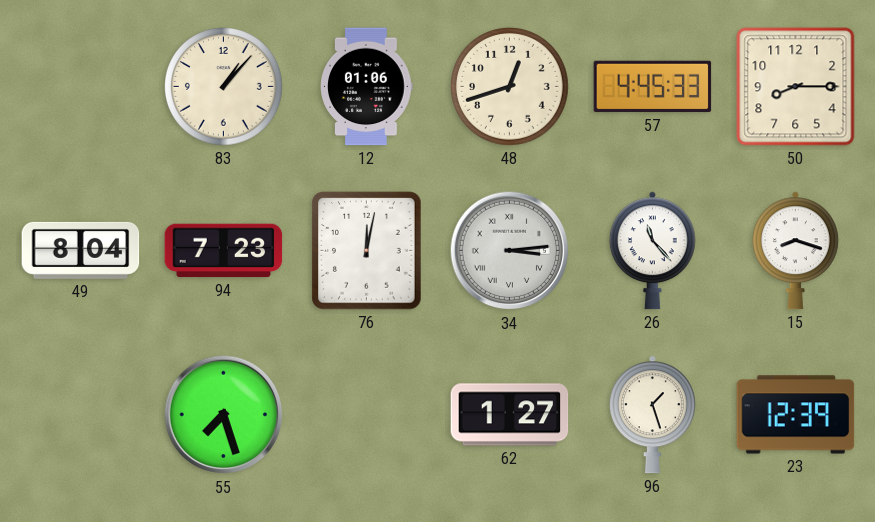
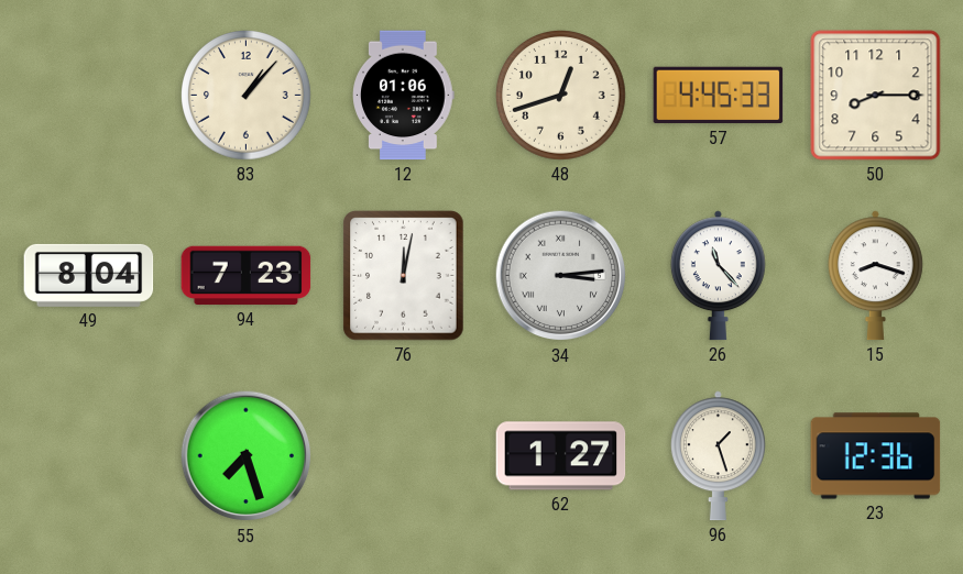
23: 12:39 -> 12:36
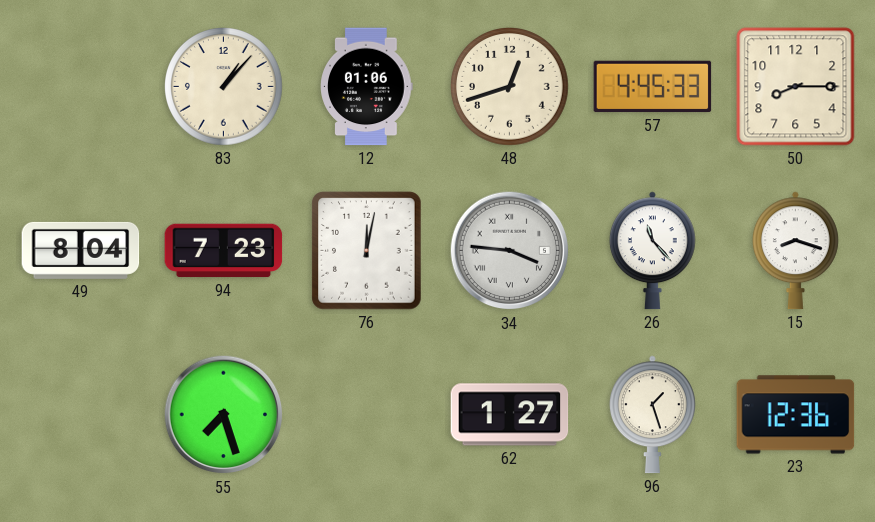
34: 3:14 -> 3:46
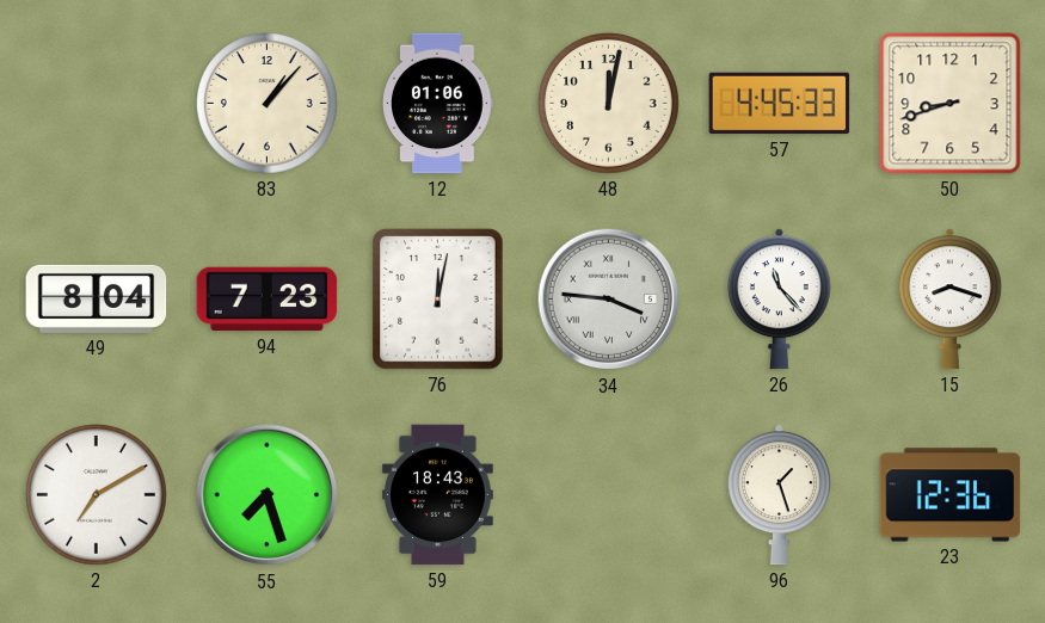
48: 12:42 -> 12:02
50: 8:15 -> 8:42
2: none -> 7:10
59: none -> 18:43
62: 1:27 -> none
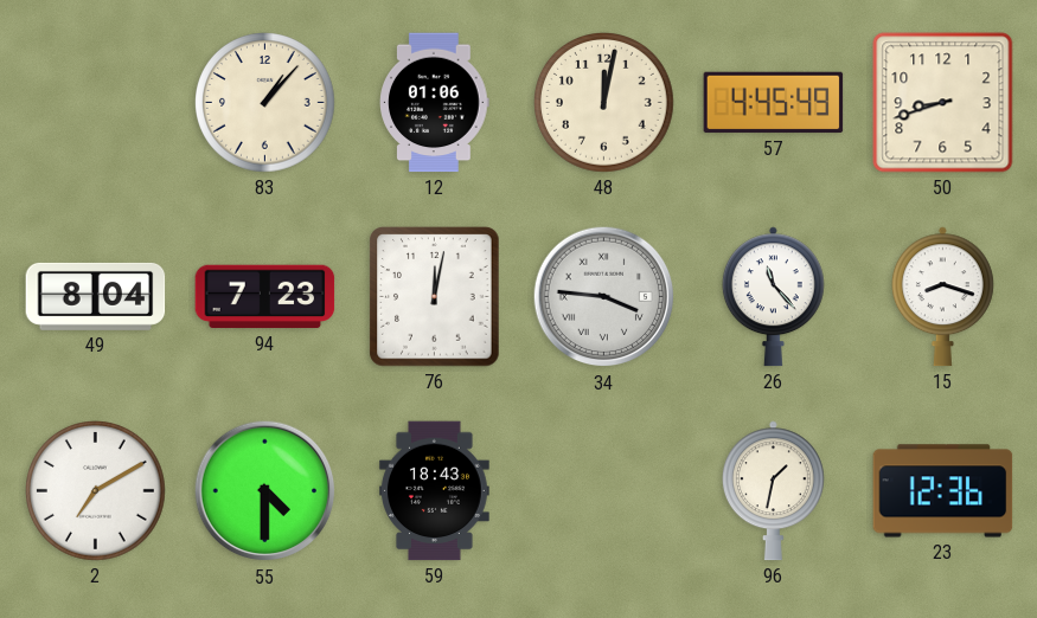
57: 4:45:33 -> 4:45:49
55: 7:27 -> 4:30
96: 1:27 -> 1:32
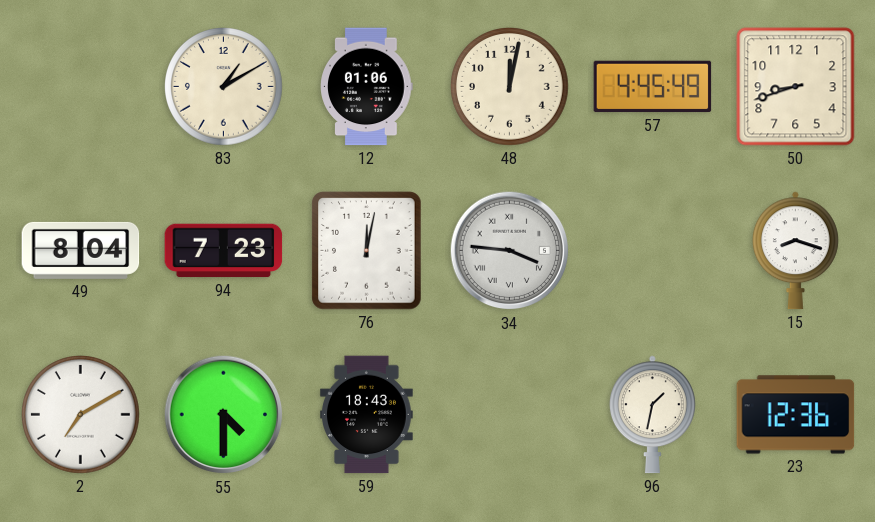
83: 1:07 -> 1:10
26: 11:23 -> none
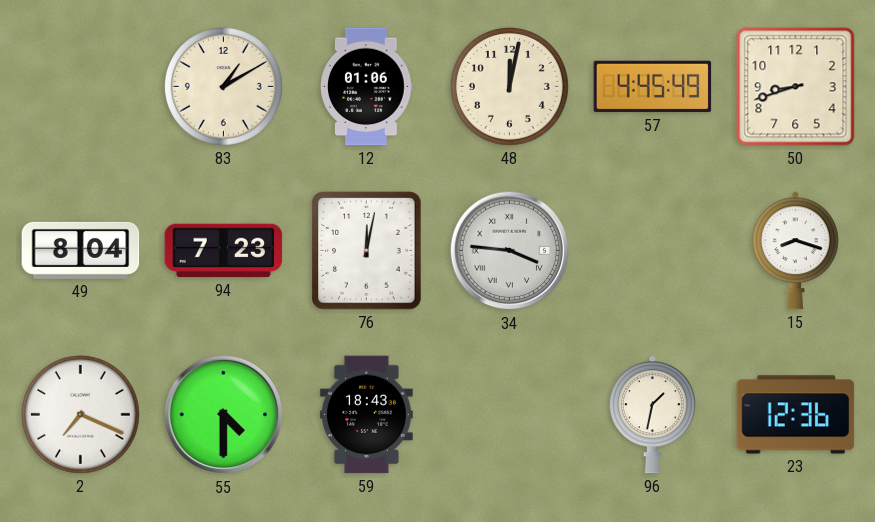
2: 7:10 -> 7:19
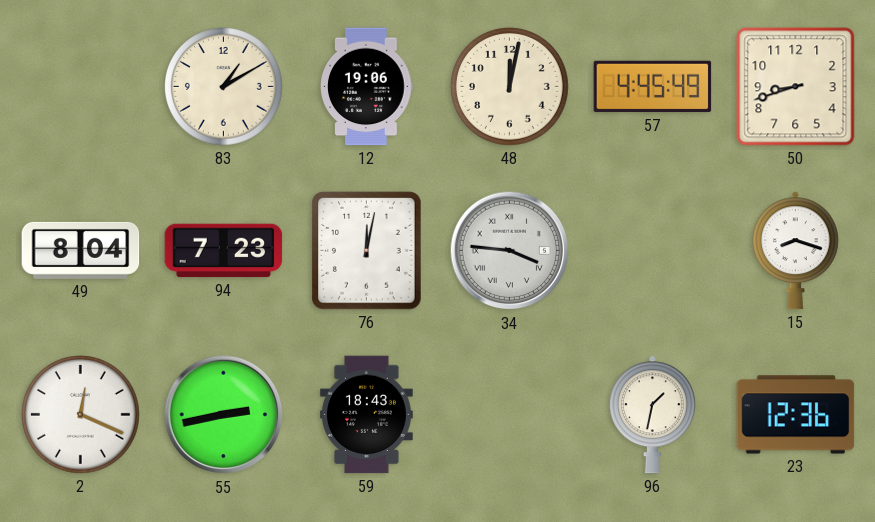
12: 01:06 -> 19:06
2: 7:19 -> 12:19
55: 4:30 -> 2:43
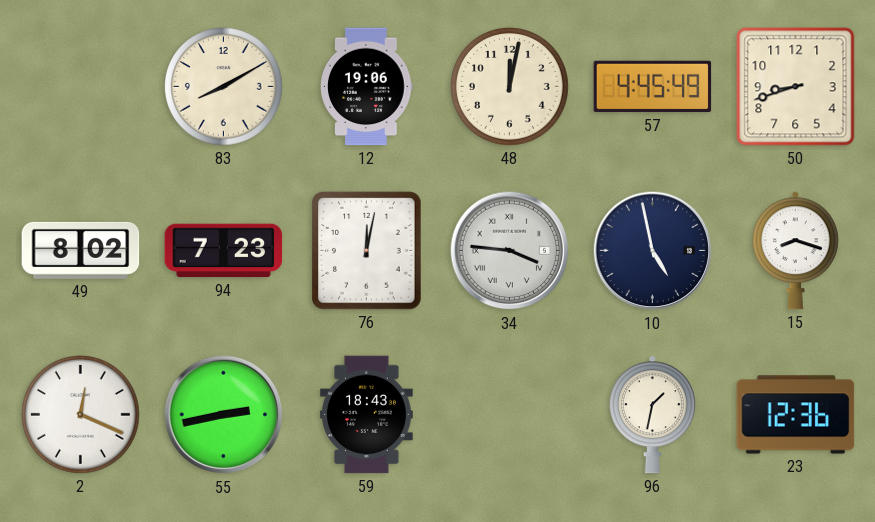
83: 1:10 -> 8:10
49: 8:04 -> 8:02
10: none -> 4:58
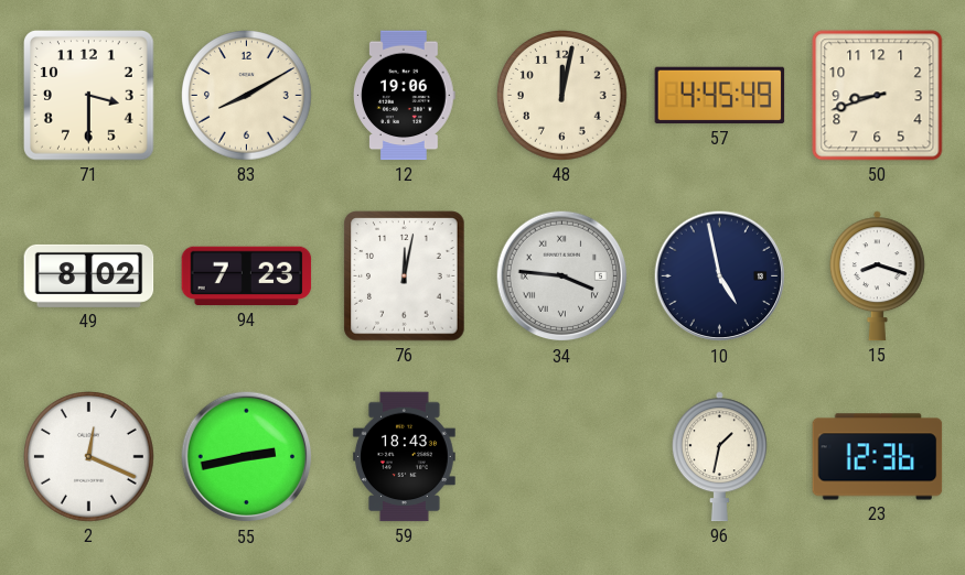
71: none -> 3:30
